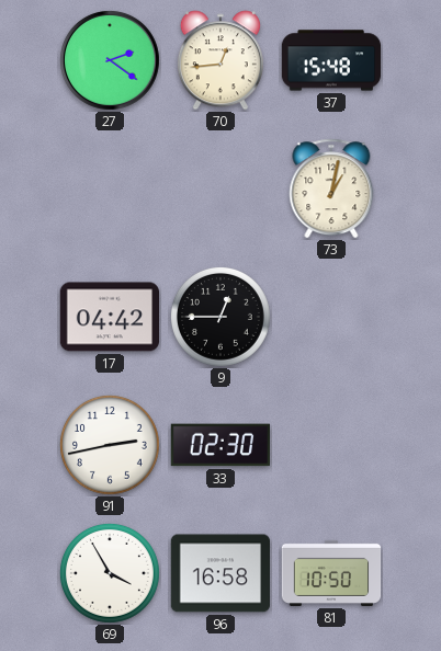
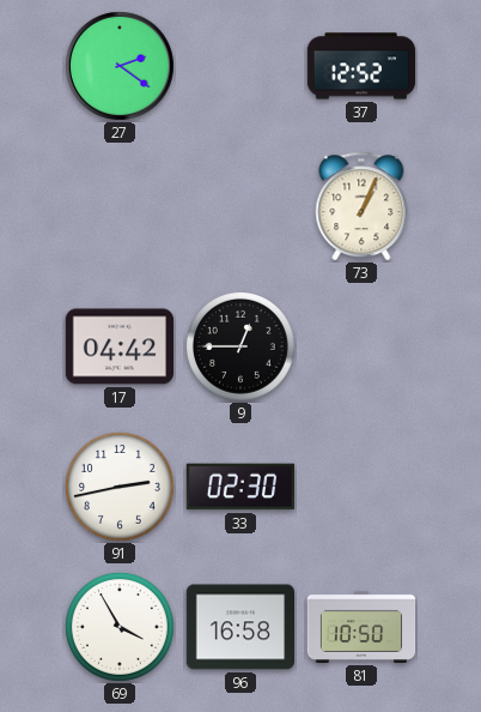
70: 12:44 -> none
37: 15:48 -> 12:52
73: 1:02 -> 1:04
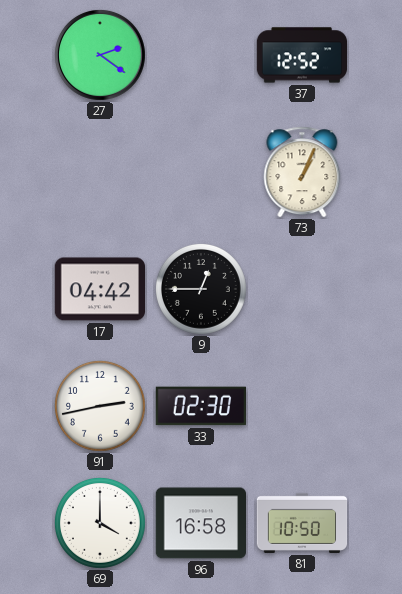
69: 3:55 -> 4:00
